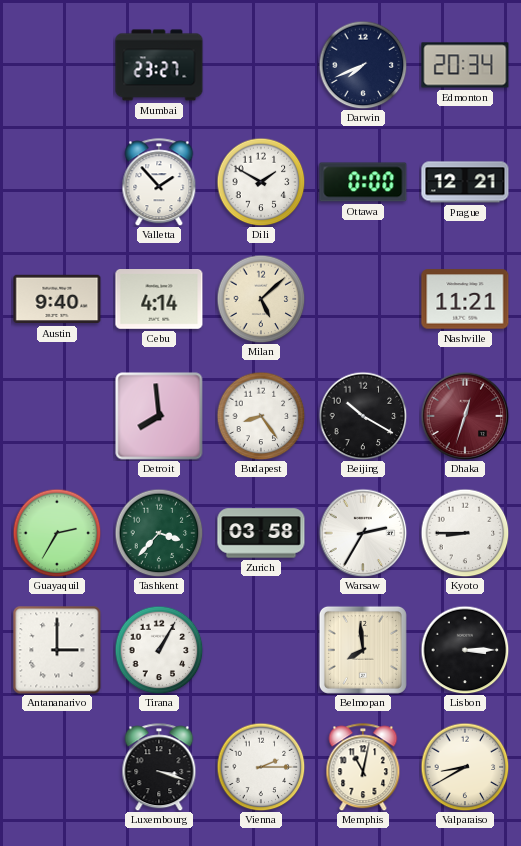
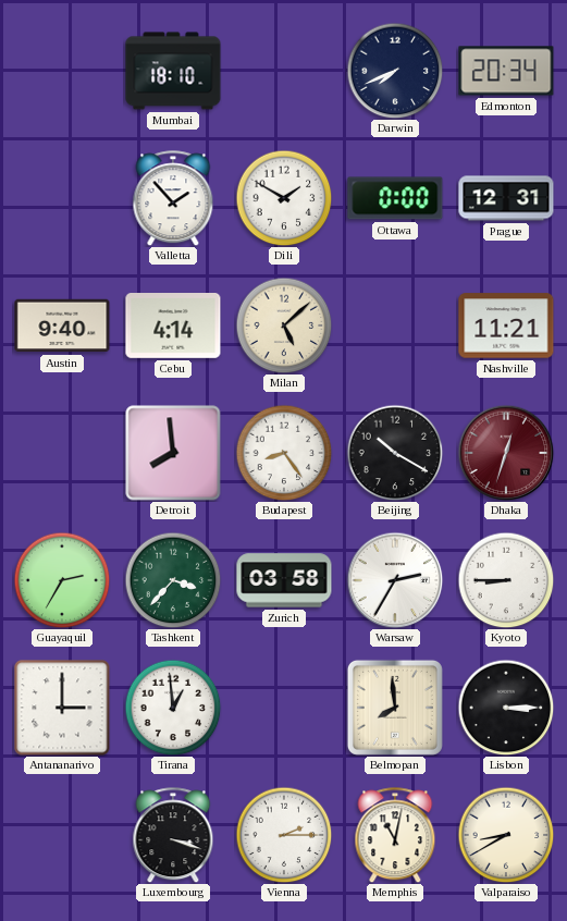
Mumbai: 23:27 -> 18:10
Prague: 12:21 -> 12:31
Tirana: 1:05 -> 12:59
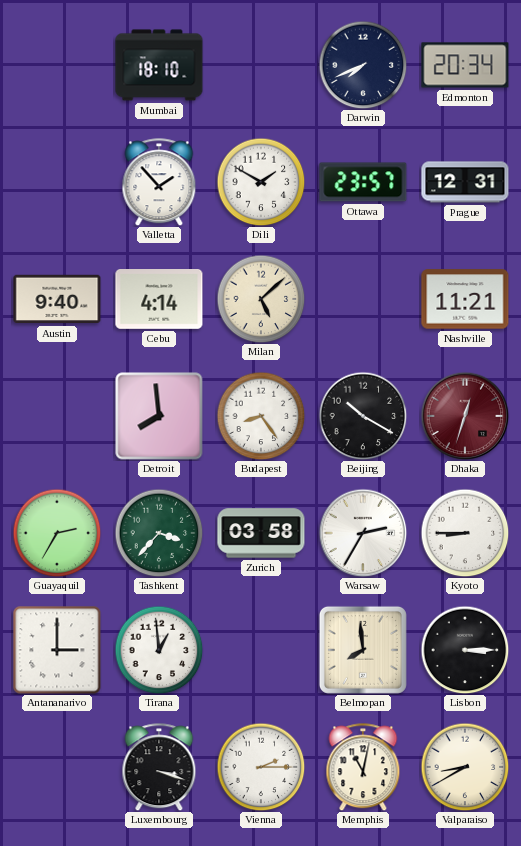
Ottawa: 0:00 -> 23:57
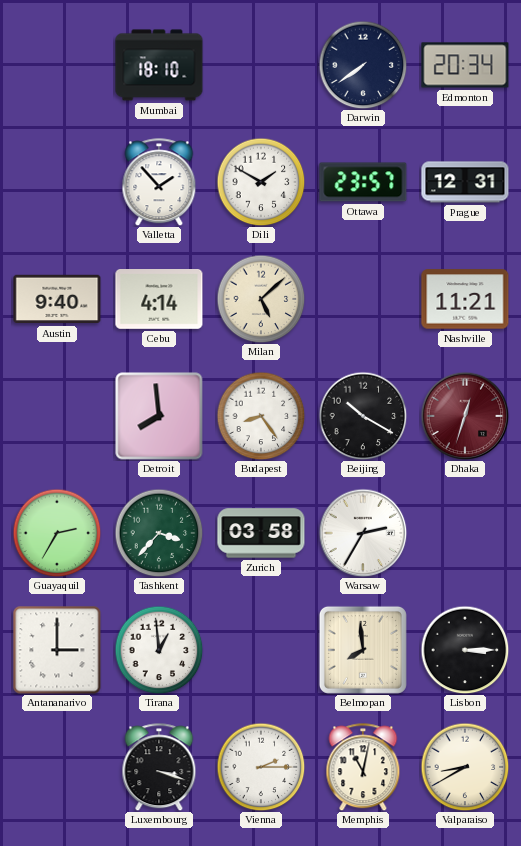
Darwin: 7:41 -> 7:39
Kyoto: 8:45 -> none
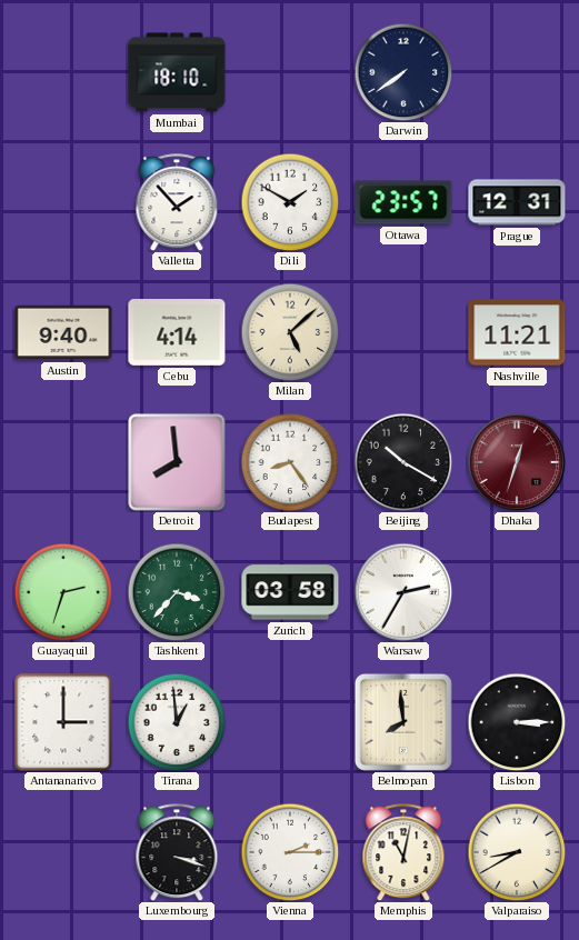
Edmonton: 20:34 -> none
Guayaquil: 2:35 -> 2:33
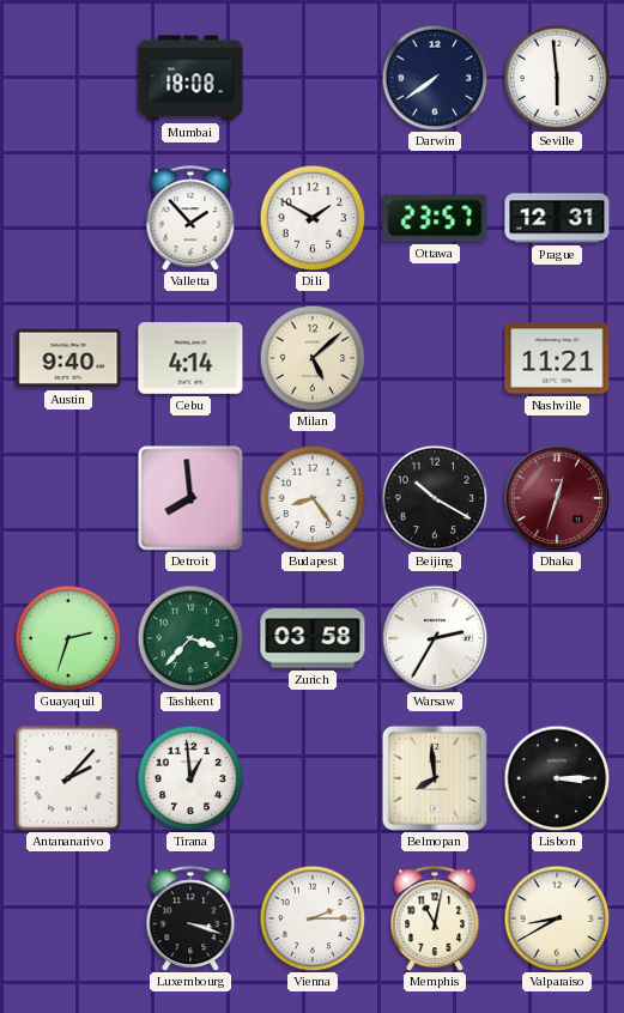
Mumbai: 18:10 -> 18:08
Seville: none -> 5:59
Antananarivo: 3:00 -> 2:07
